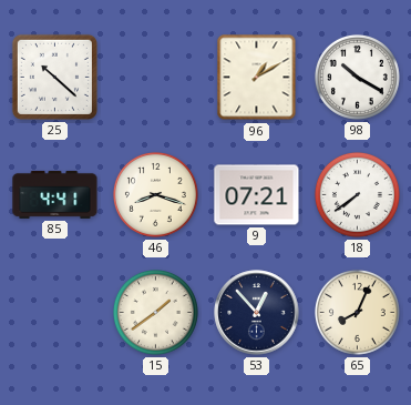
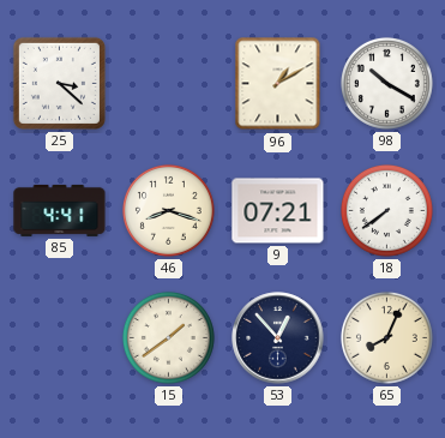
25: 10:22 -> 3:22
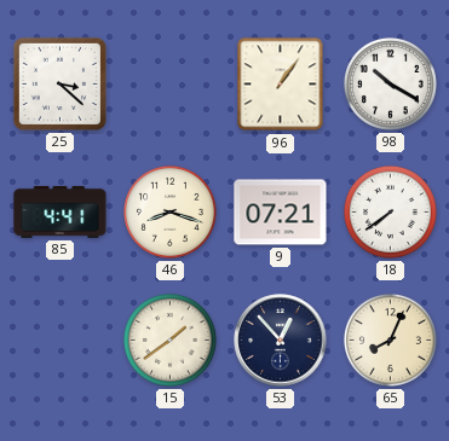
96: 1:10 -> 1:06
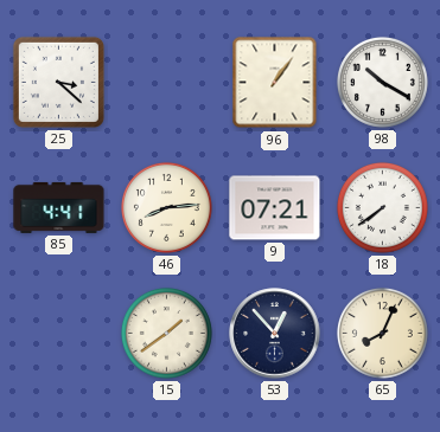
46: 8:18 -> 8:14
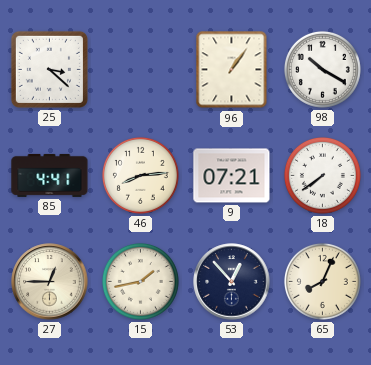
27: none -> 12:45
15: 1:39 -> 1:43
